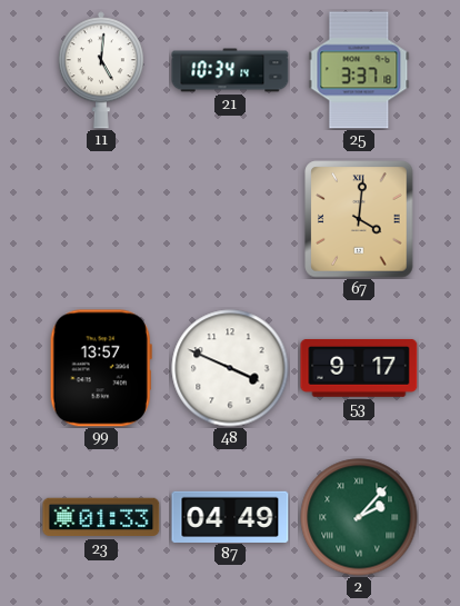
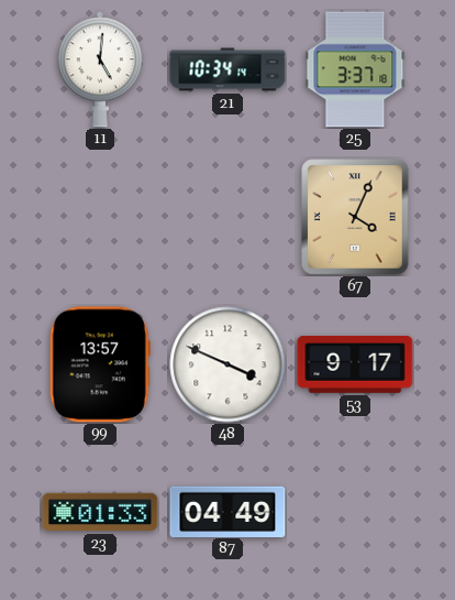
67: 4:01 -> 4:04
2: 2:07 -> none
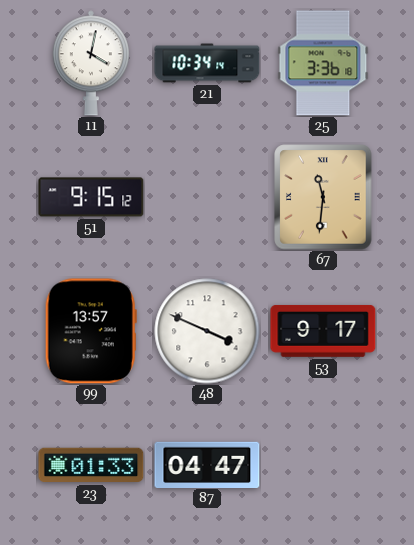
11: 5:01 -> 4:02
25: 3:37 -> 3:36
51: none -> 9:15
67: 4:04 -> 11:31
87: 04:49 -> 04:47
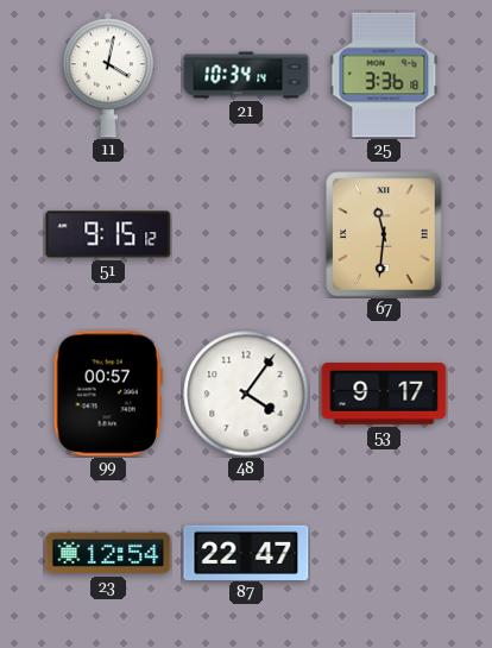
99: 13:57 -> 00:57
48: 3:49 -> 4:06
23: 01:33 -> 12:54
87: 04:47 -> 22:47
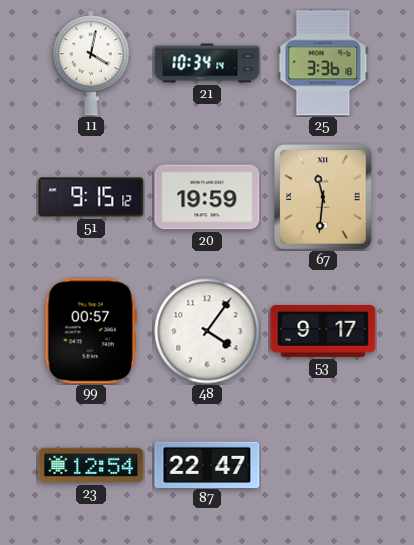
20: none -> 19:59
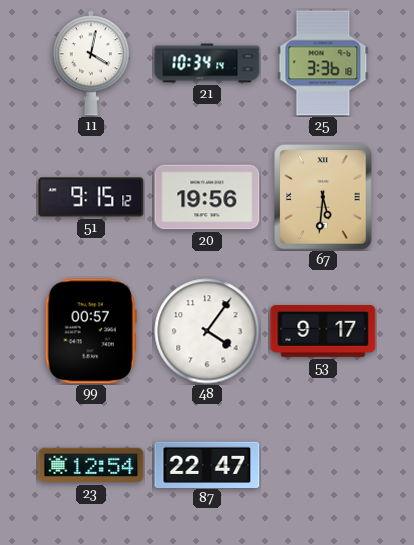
20: 19:59 -> 19:56
67: 11:31 -> 5:31
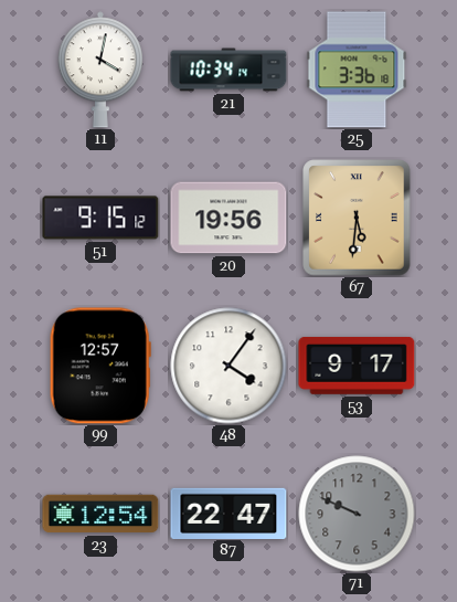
99: 00:57 -> 12:57
71: none -> 9:49
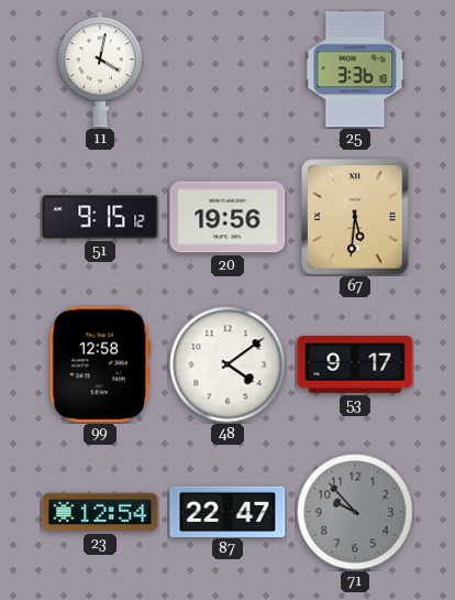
21: 10:34 -> none
99: 12:57 -> 12:58
48: 4:06 -> 4:09
71: 9:49 -> 9:53
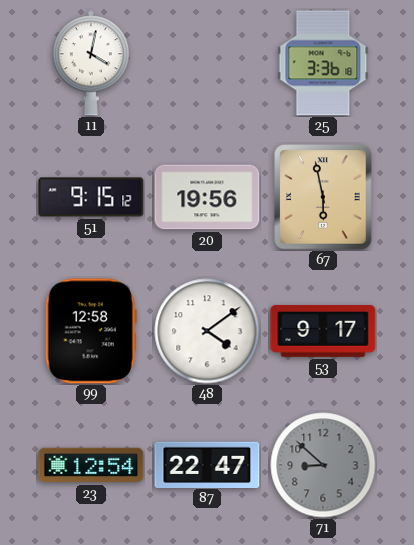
67: 5:31 -> 5:58
71: 9:53 -> 8:52
